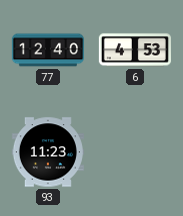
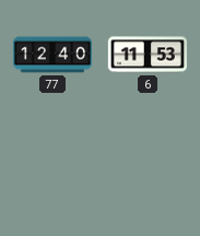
6: 4:53 -> 11:53
93: 11:23 -> none
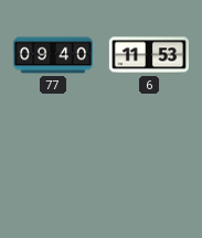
77: 12:40 -> 09:40
